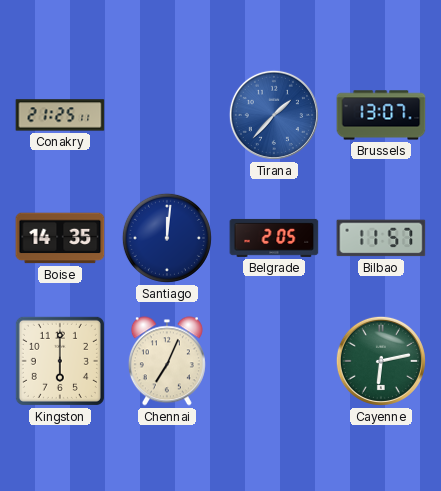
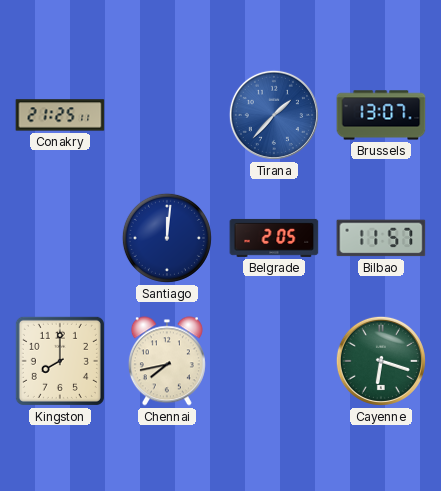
Boise: 14:35 -> none
Kingston: 6:00 -> 8:00
Chennai: 7:04 -> 7:43
Cayenne: 6:13 -> 6:18
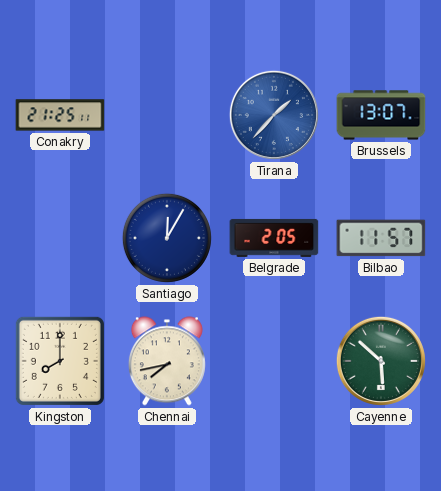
Santiago: 12:01 -> 12:05
Cayenne: 6:18 -> 5:52
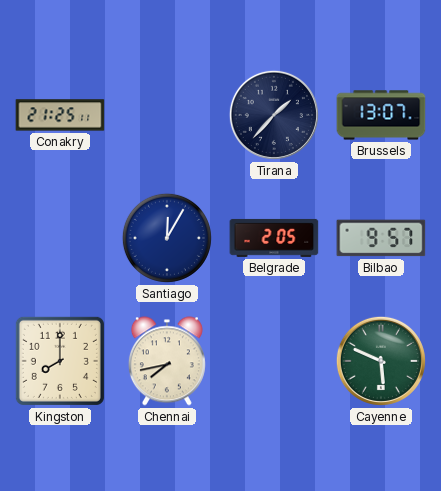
Tirana dial: blue -> navy
Bilbao: 11:57 -> 9:57
Cayenne: 5:52 -> 5:49
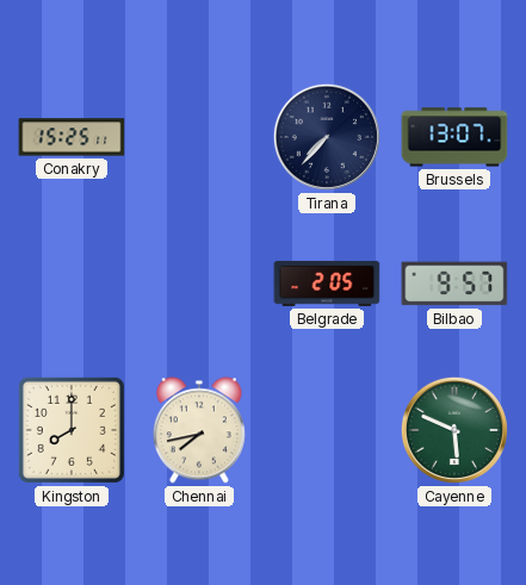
Conakry: 21:25 -> 15:25
Tirana: 1:37 -> 7:37
Santiago: 12:05 -> none
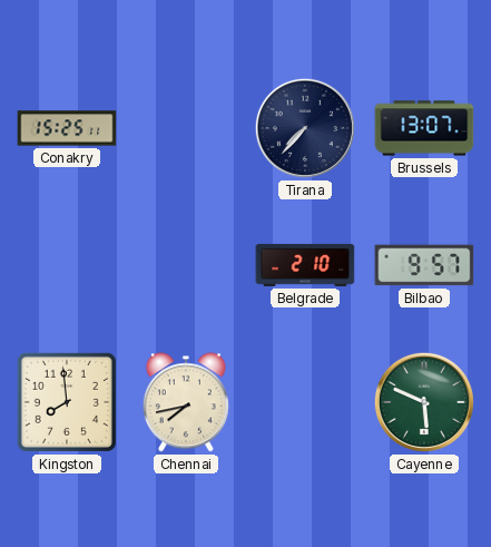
Belgrade: 2:05 -> 2:10
Kingston: 8:00 -> 7:59
